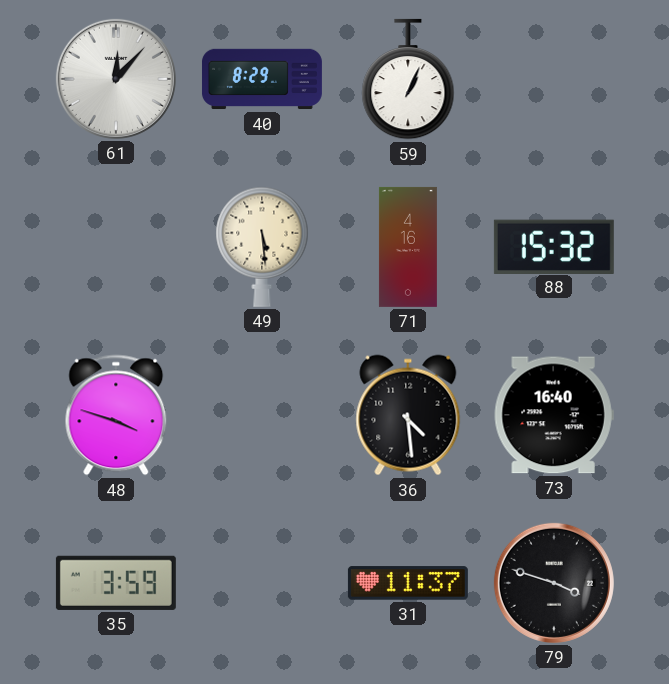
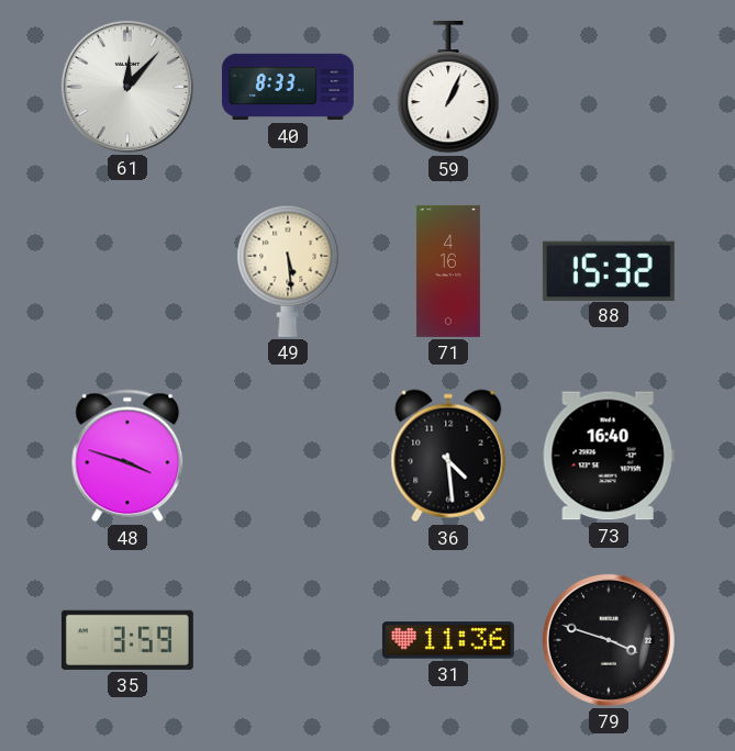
40: 8:29 -> 8:33
31: 11:37 -> 11:36
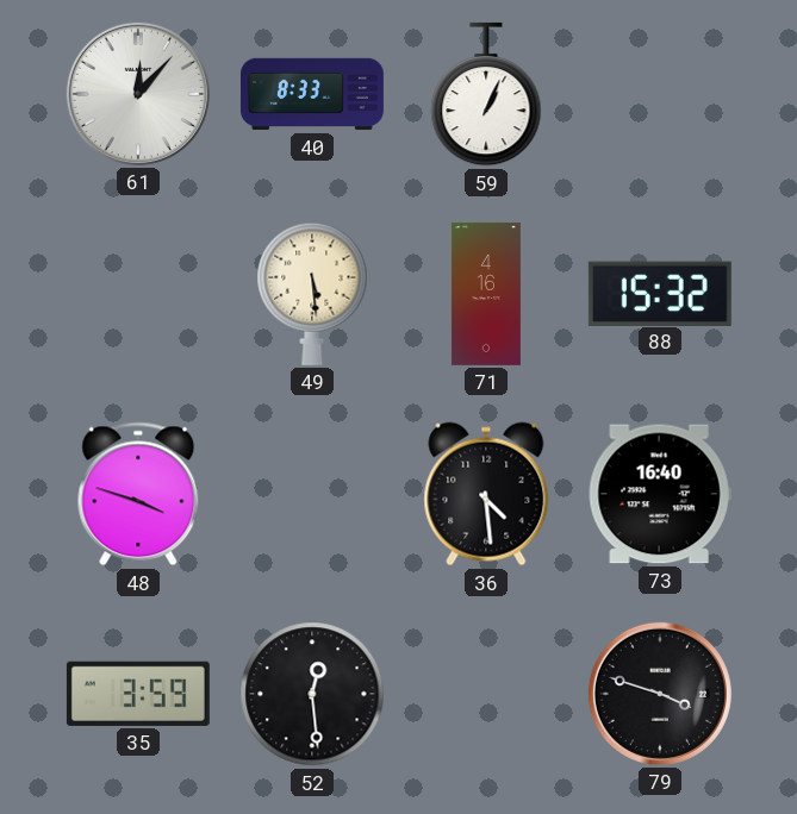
52: none -> 12:29
31: 11:36 -> none
